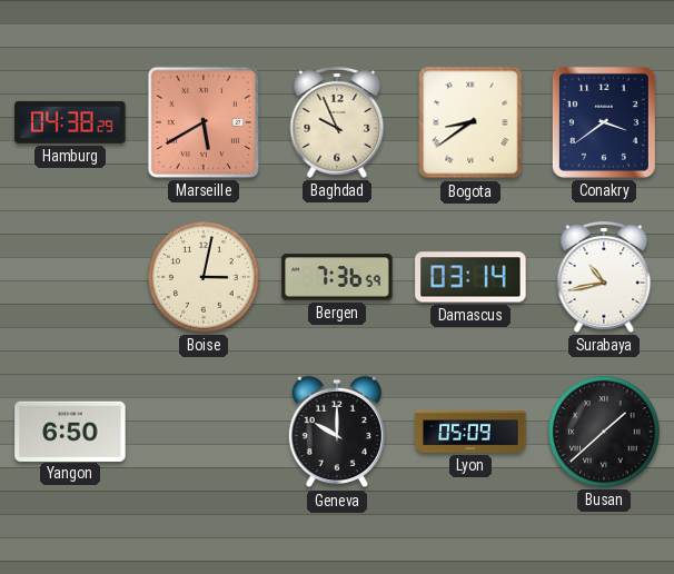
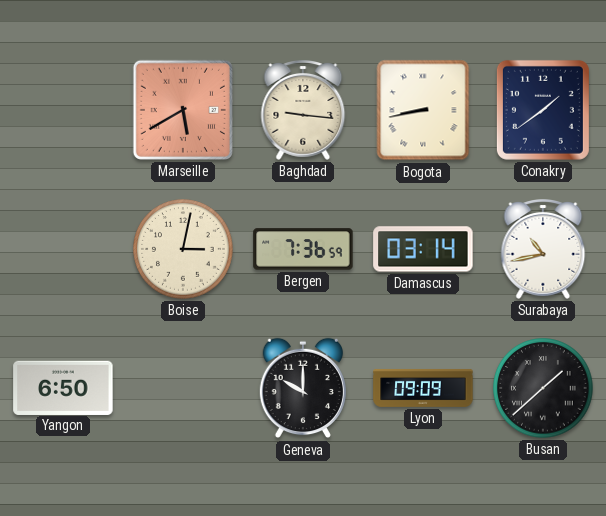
Hamburg: 04:38 -> none
Baghdad: 9:56 -> 9:16
Bogota: 8:39 -> 8:43
Conakry: 3:39 -> 1:39
Lyon: 05:09 -> 09:09
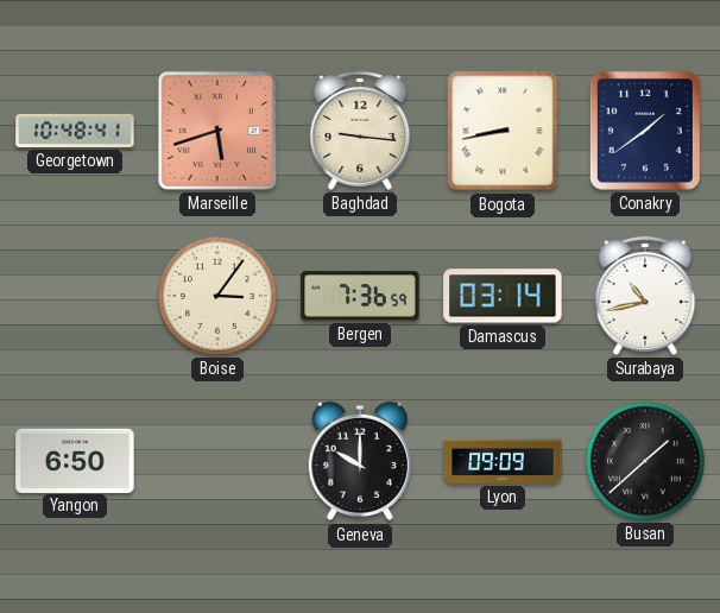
Georgetown: none -> 10:48
Marseille: 5:40 -> 5:42
Boise: 3:02 -> 3:06
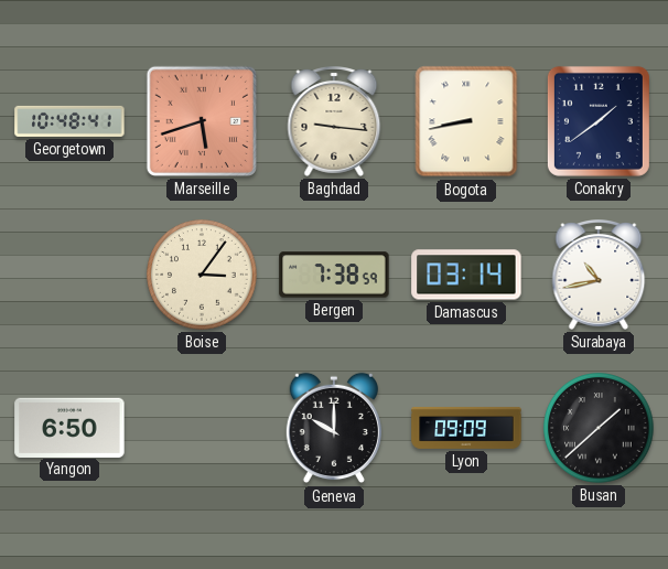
Bergen: 7:36 -> 7:38
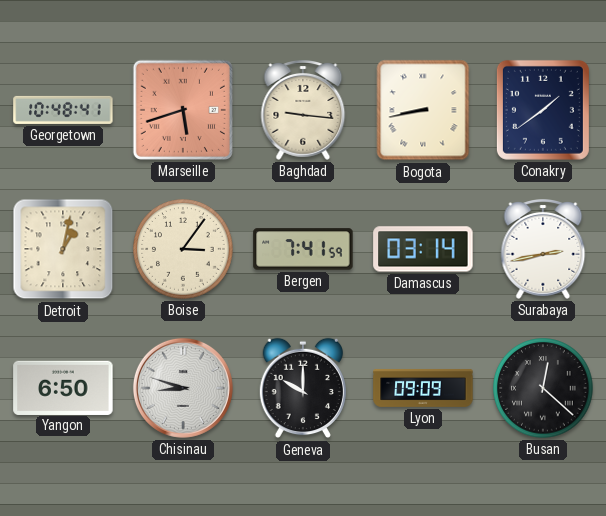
Detroit: none -> 1:02
Bergen: 7:38 -> 7:41
Surabaya: 10:43 -> 2:43
Chisinau: none -> 8:48
Busan: 1:38 -> 12:22
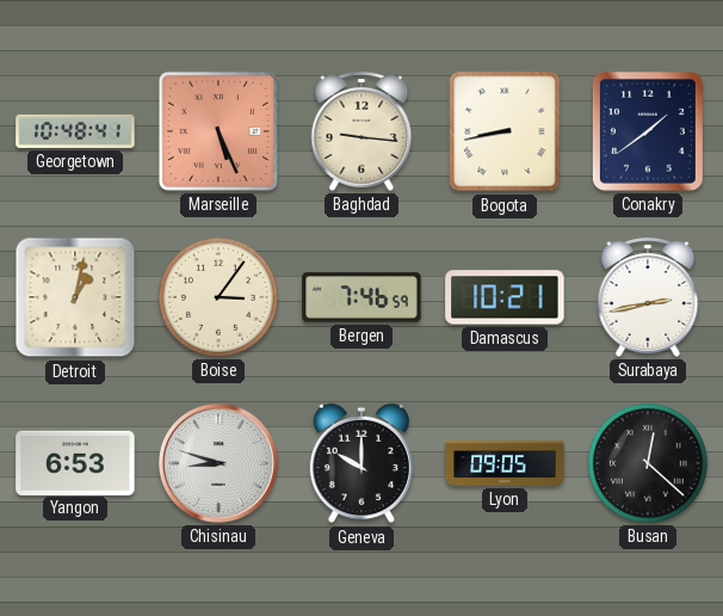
Marseille: 5:42 -> 5:26
Bergen: 7:41 -> 7:46
Damascus: 03:14 -> 10:21
Yangon: 6:50 -> 6:53
Lyon: 09:09 -> 09:05
